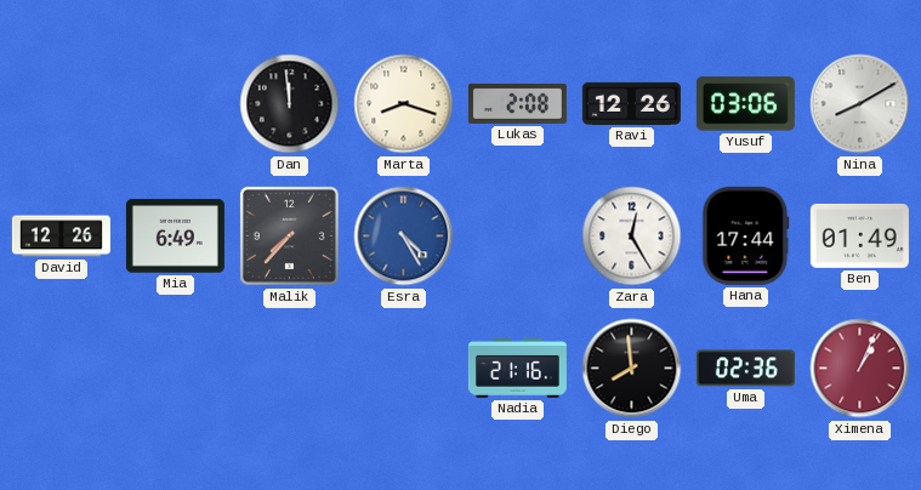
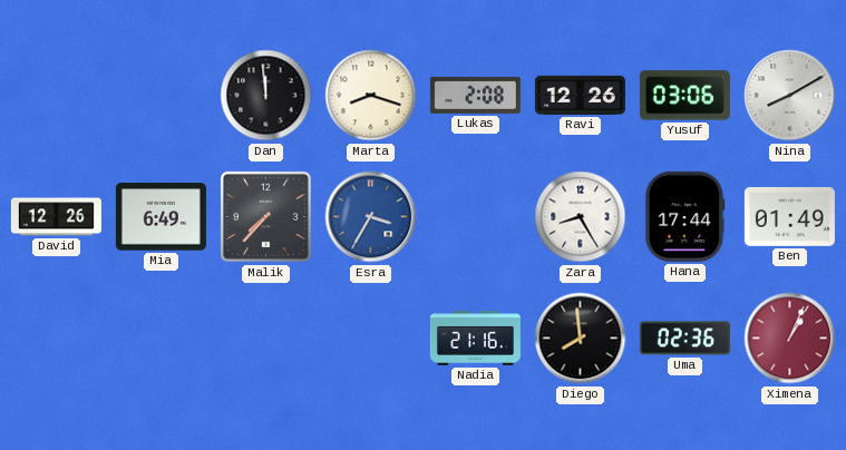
Esra: 4:25 -> 3:35
Zara: 12:25 -> 8:25
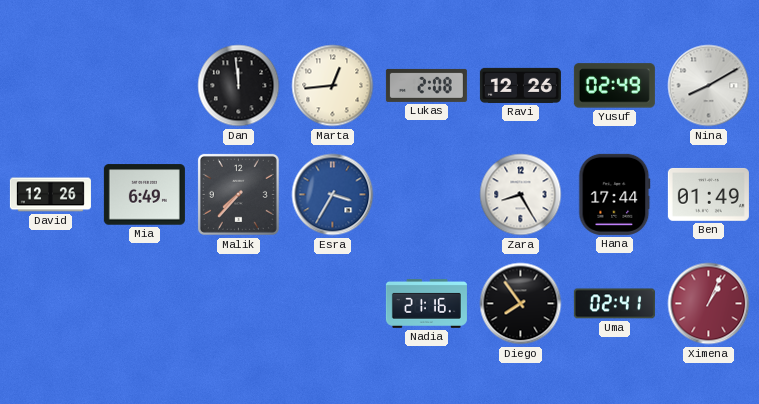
Marta: 8:18 -> 12:44
Yusuf: 03:06 -> 02:49
Diego: 7:59 -> 7:54
Uma: 02:36 -> 02:41
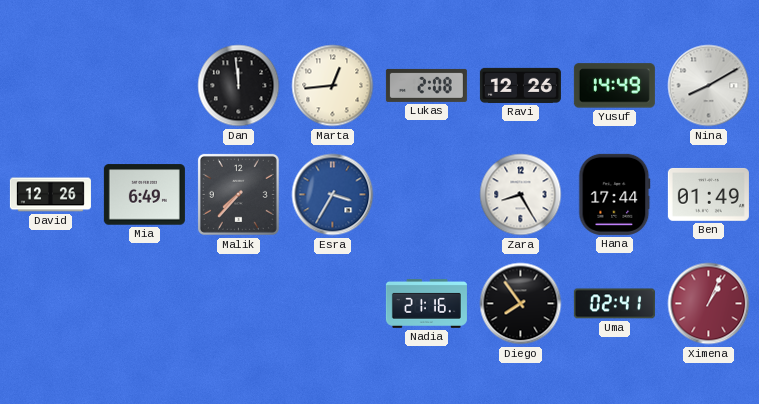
Yusuf: 02:49 -> 14:49
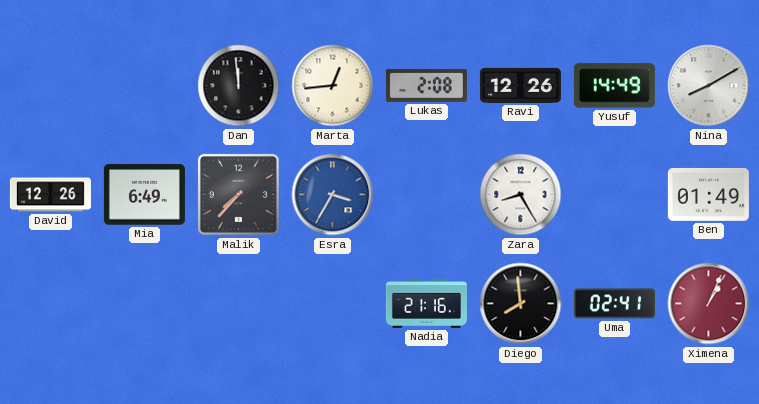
Hana: 17:44 -> none
Diego: 7:54 -> 7:59
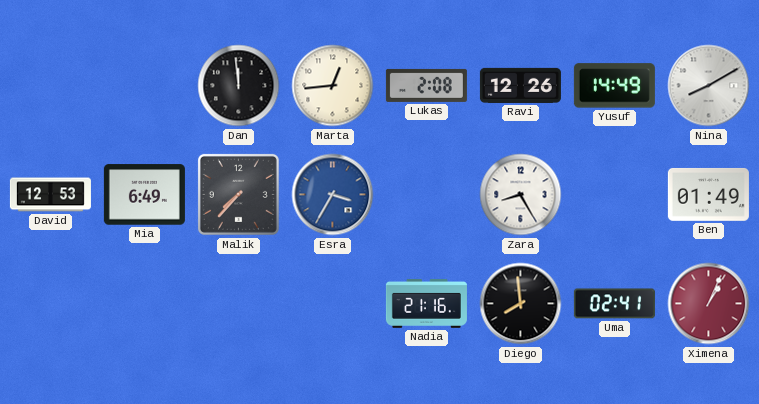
David: 12:26 -> 12:53
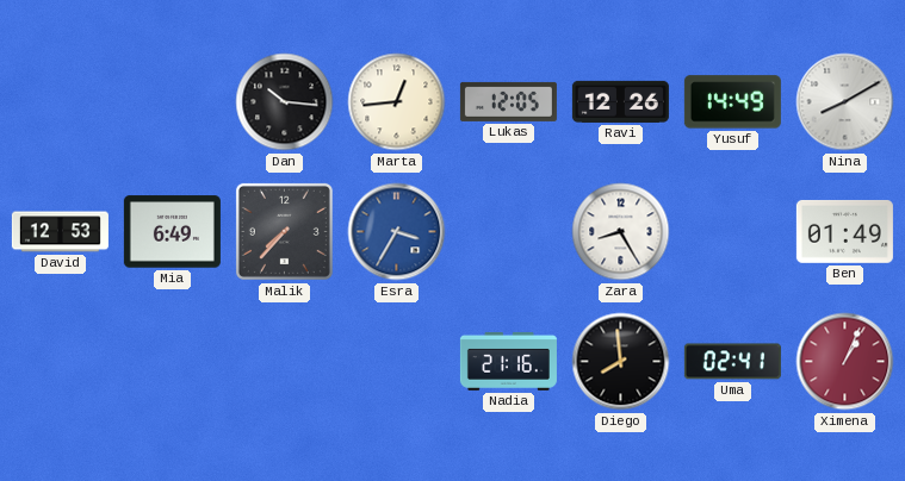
Dan: 11:59 -> 10:16
Lukas: 2:08 -> 12:05
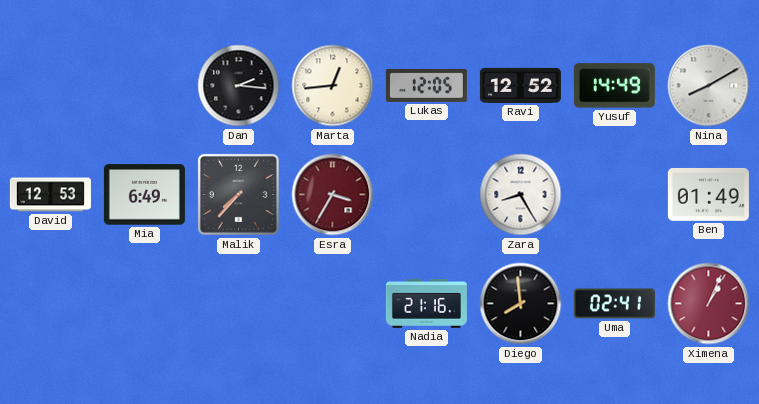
Dan: 10:16 -> 2:16
Ravi: 12:26 -> 12:52
Esra dial: blue -> burgundy
